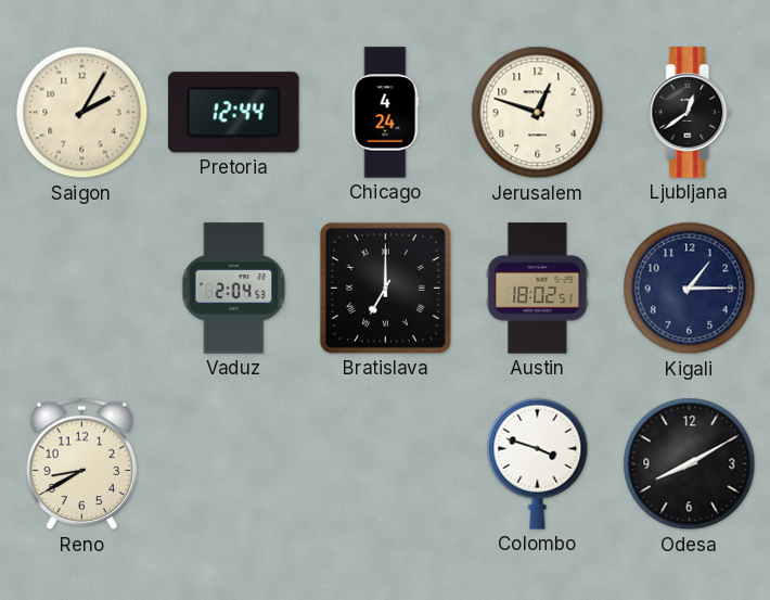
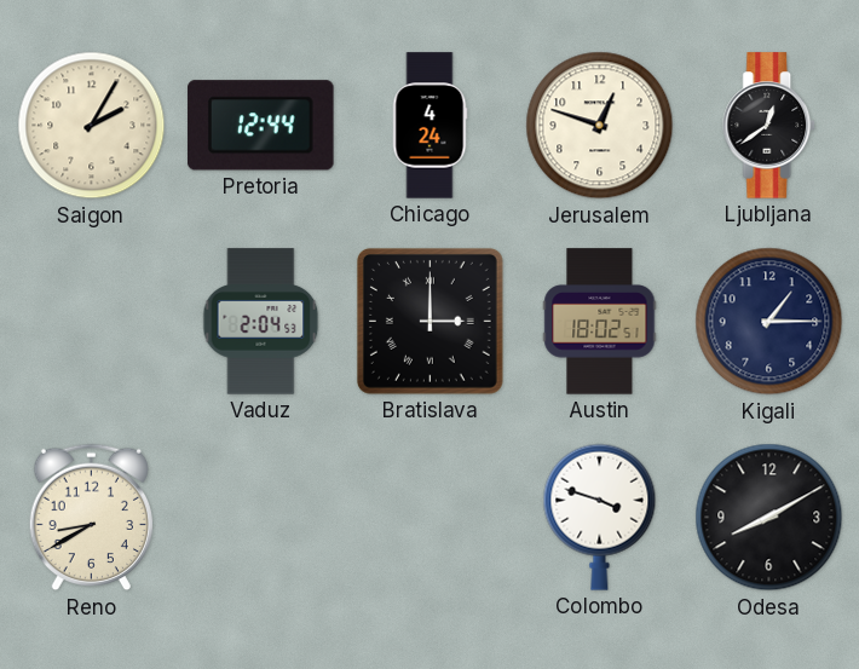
Bratislava: 7:00 -> 3:00
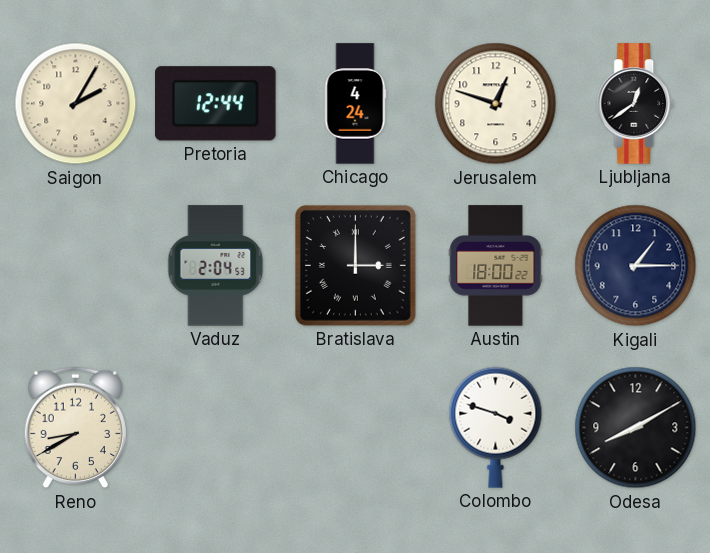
Austin: 18:02 -> 18:00
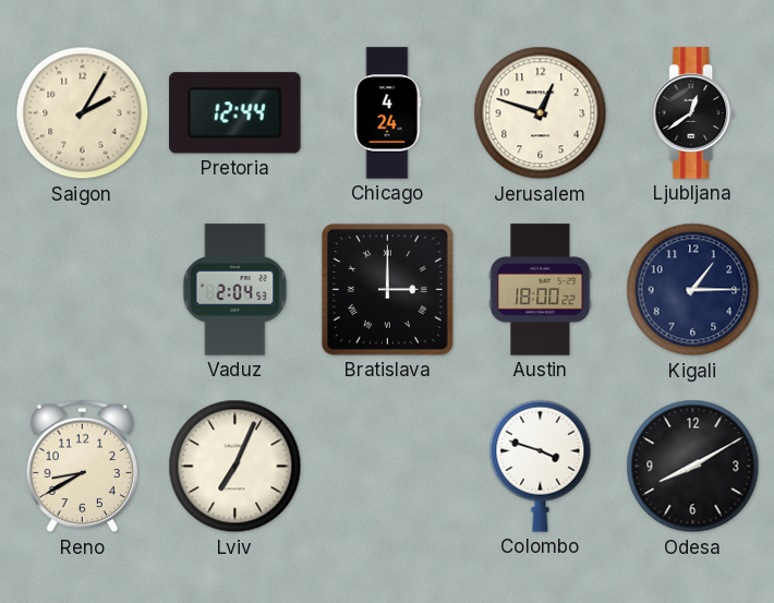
Lviv: none -> 7:04
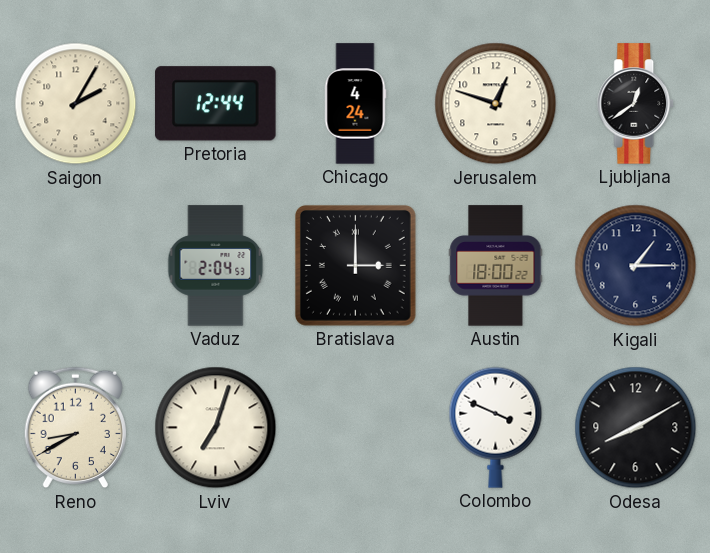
Lviv: 7:04 -> 7:03
Colombo: 3:48 -> 3:49
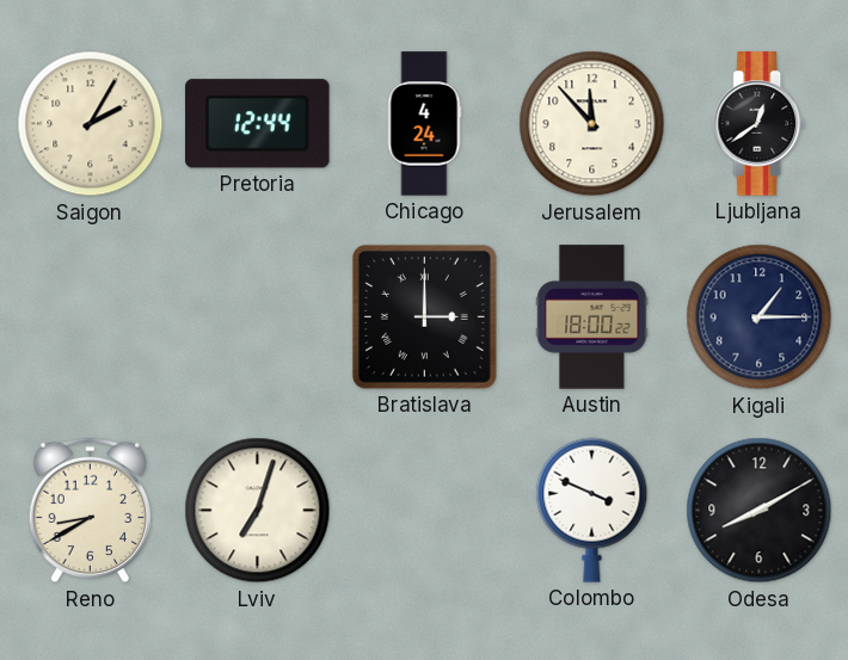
Jerusalem: 12:48 -> 11:53
Vaduz: 2:04 -> none
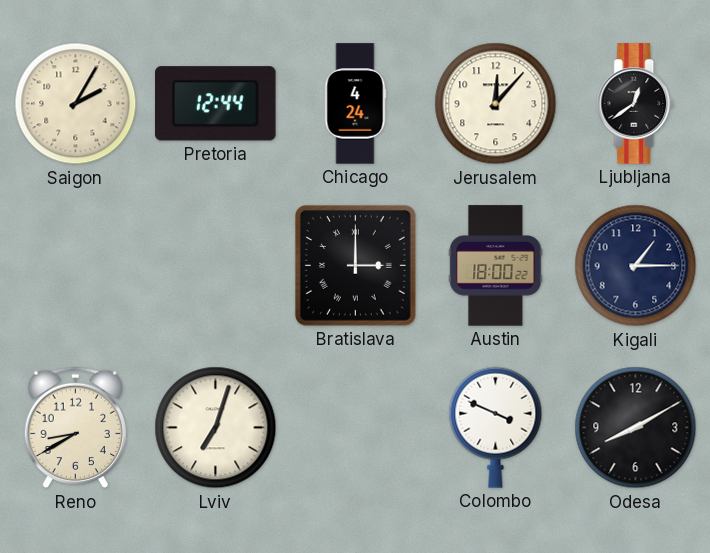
Jerusalem: 11:53 -> 12:07
